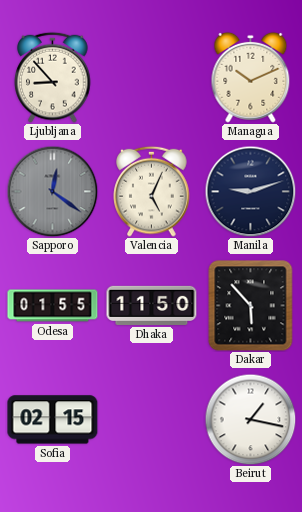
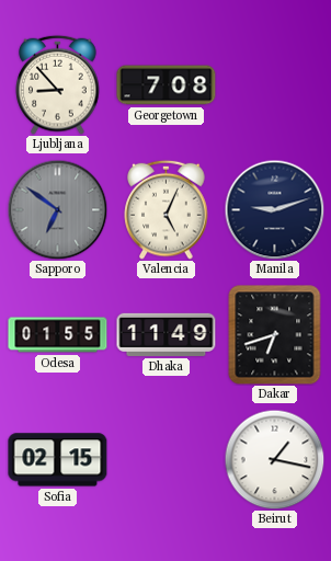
Georgetown: none -> 7:08
Managua: 10:11 -> none
Sapporo: 12:21 -> 6:51
Dhaka: 11:50 -> 11:49
Dakar: 5:53 -> 6:42
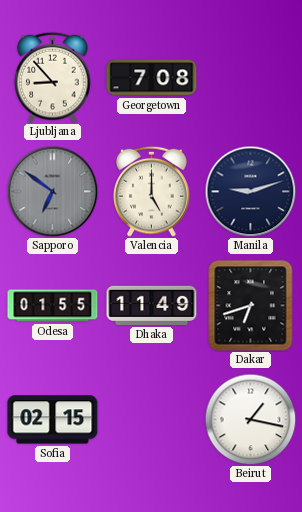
Valencia: 5:04 -> 5:00
